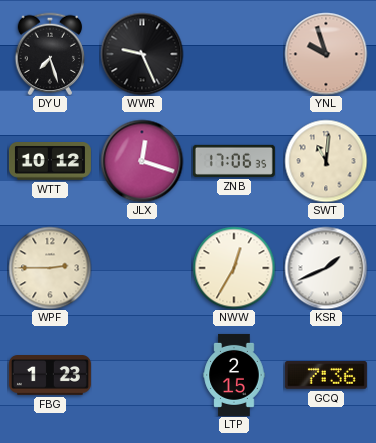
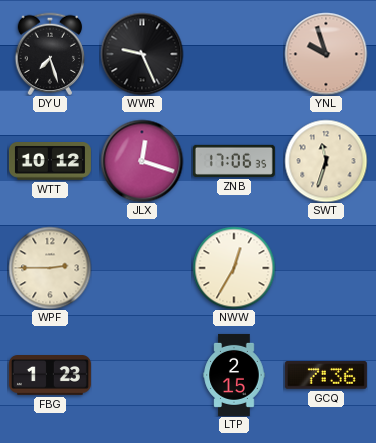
SWT: 11:01 -> 11:33
KSR: 1:41 -> none
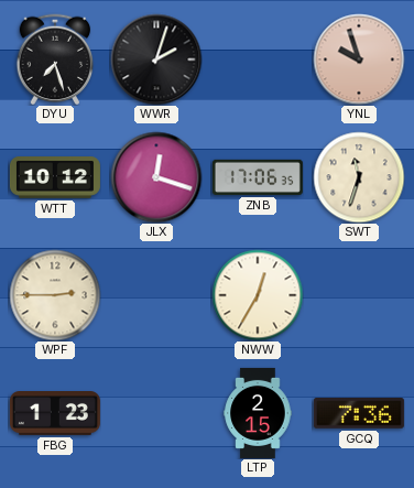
WWR: 9:26 -> 2:03
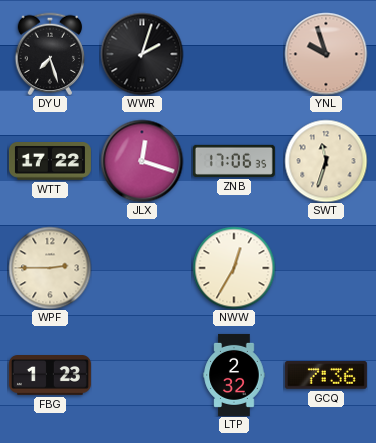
WTT: 10:12 -> 17:22
LTP: 2:15 -> 2:32
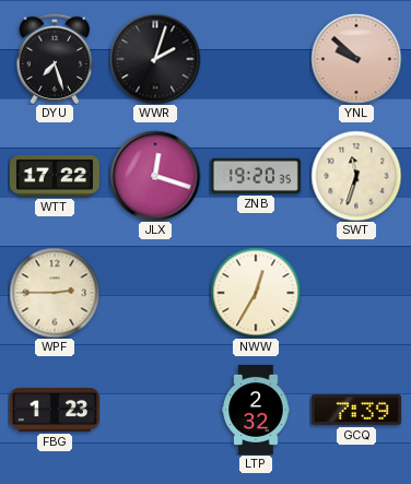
YNL: 9:57 -> 9:52
ZNB: 17:06 -> 19:20
GCQ: 7:36 -> 7:39
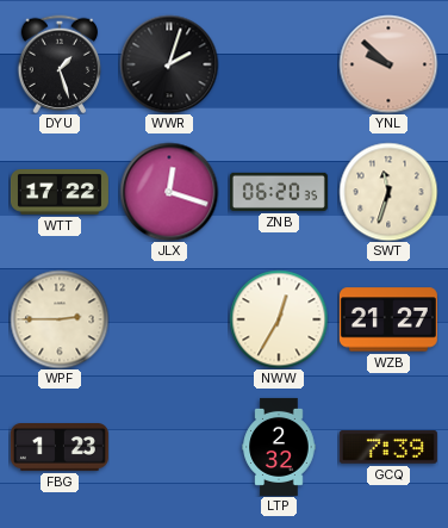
DYU: 7:27 -> 1:27
ZNB: 19:20 -> 06:20
WZB: none -> 21:27
